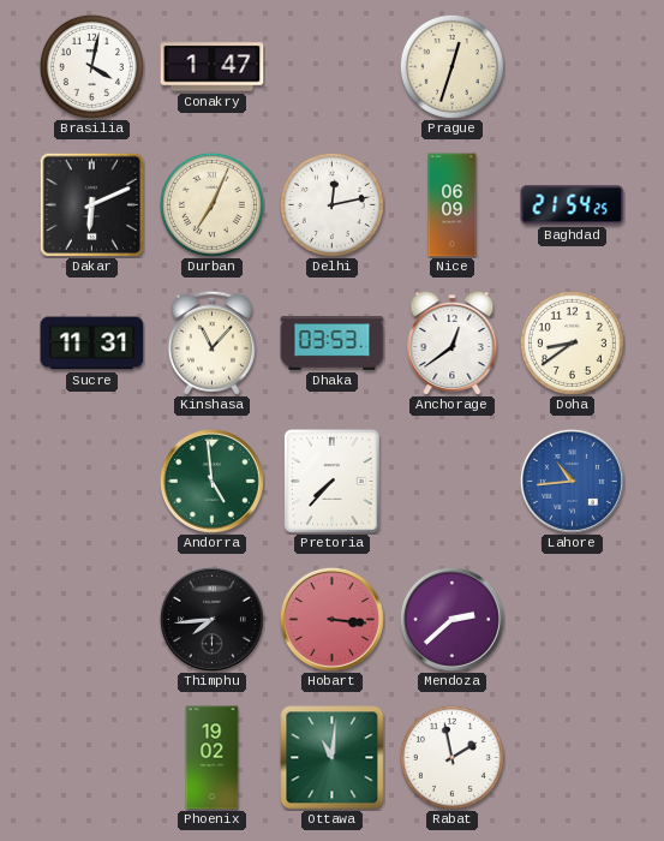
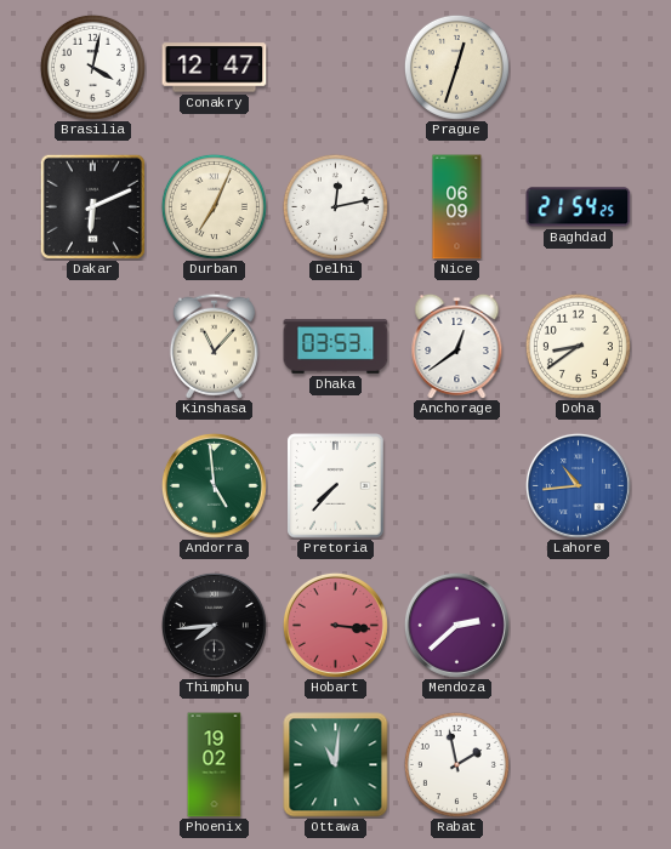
Conakry: 1:47 -> 12:47
Sucre: 11:31 -> none
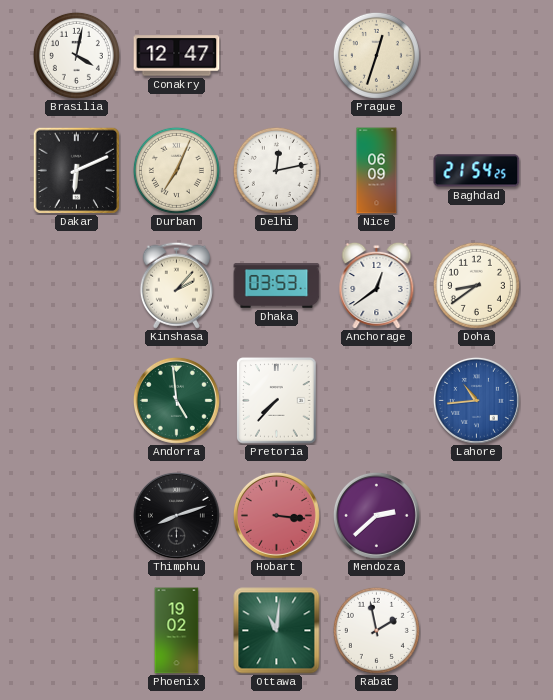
Kinshasa: 11:07 -> 2:07
Thimphu: 7:44 -> 8:12
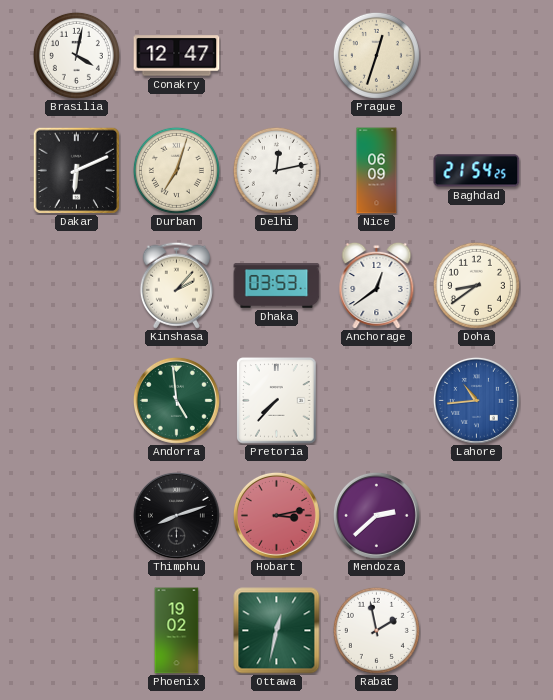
Durban: 7:04 -> 7:03
Hobart: 3:16 -> 3:13
Ottawa: 11:01 -> 12:32
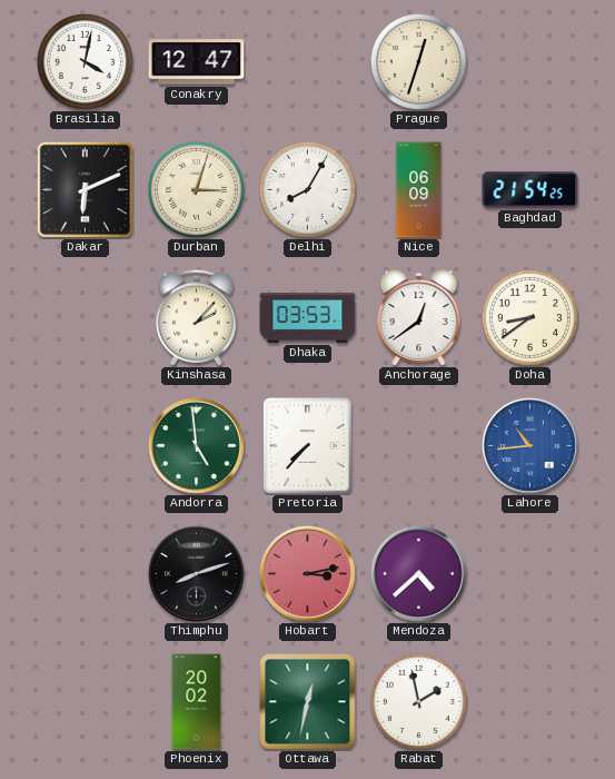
Durban: 7:03 -> 3:03
Delhi: 12:13 -> 8:05
Mendoza: 2:38 -> 4:38
Phoenix: 19:02 -> 20:02
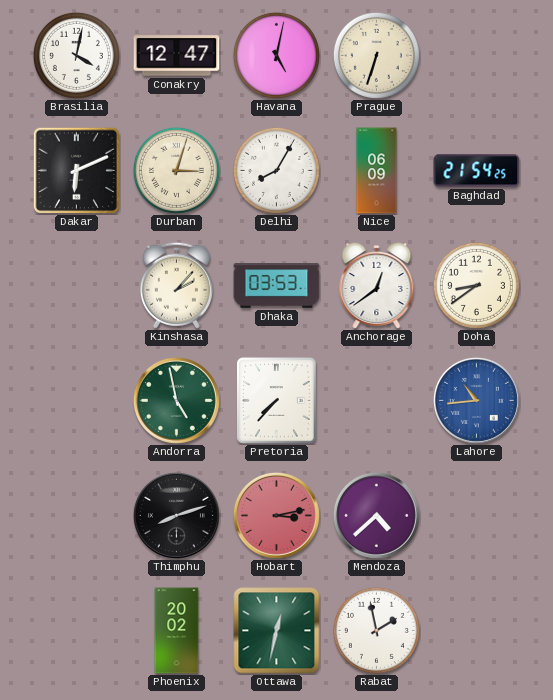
Havana: none -> 5:02
Prague: 12:33 -> 6:33
Andorra: 4:59 -> 4:58
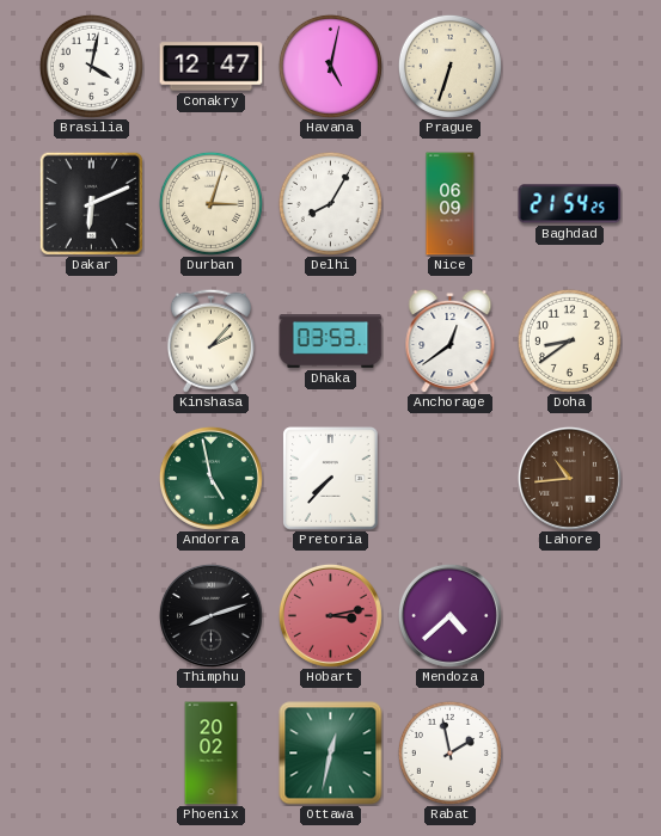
Lahore dial: blue -> brown
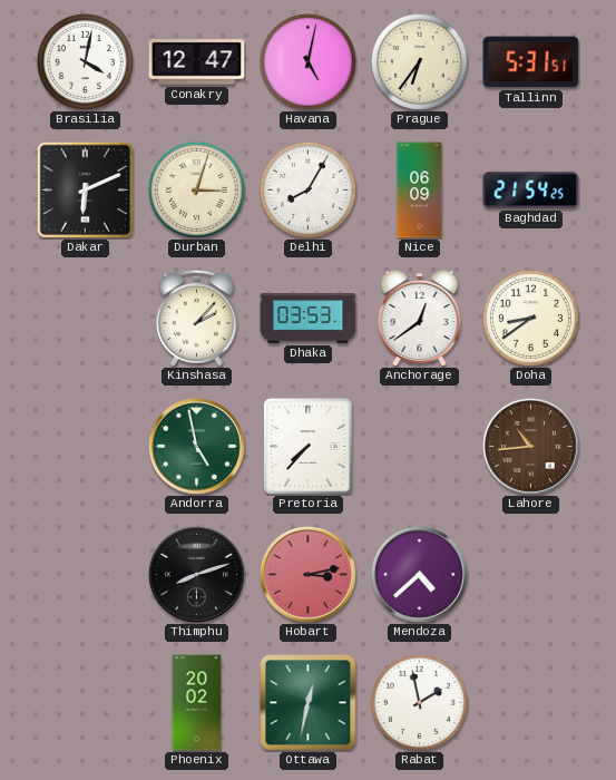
Prague: 6:33 -> 6:36
Tallinn: none -> 5:31
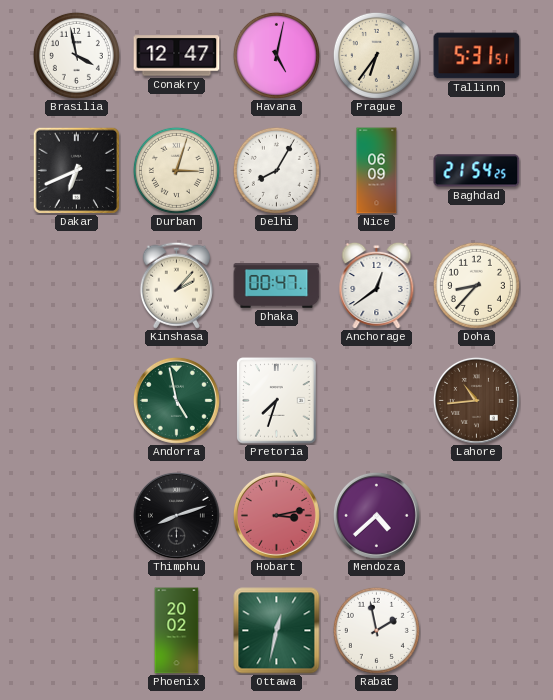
Brasilia: 4:02 -> 3:58
Dakar: 6:11 -> 6:41
Dhaka: 03:53 -> 00:47
Doha: 8:39 -> 8:37
Pretoria: 7:37 -> 7:33
